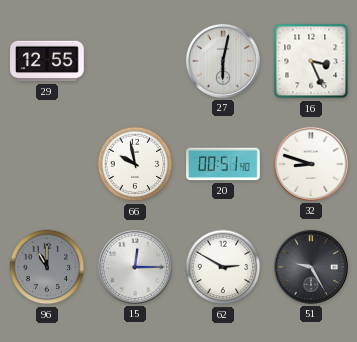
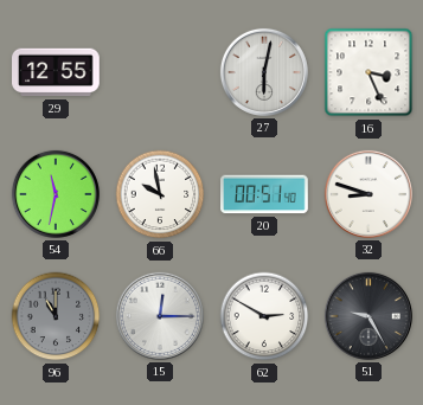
54: none -> 11:32
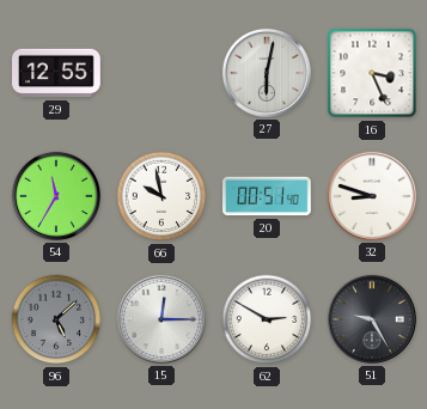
54: 11:32 -> 11:35
96: 11:00 -> 5:08
